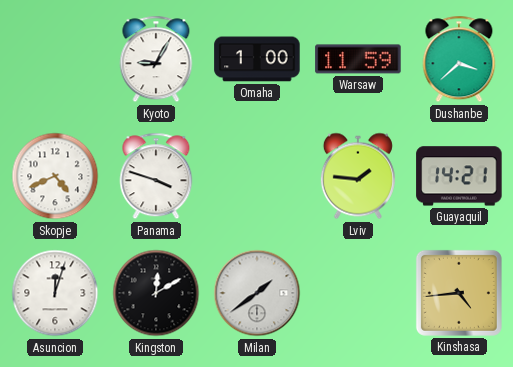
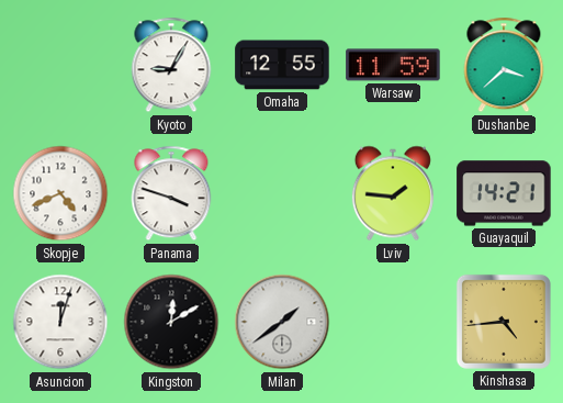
Omaha: 1:00 -> 12:55
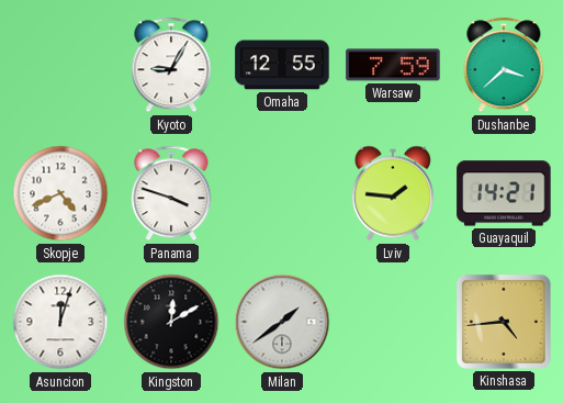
Warsaw: 11:59 -> 7:59
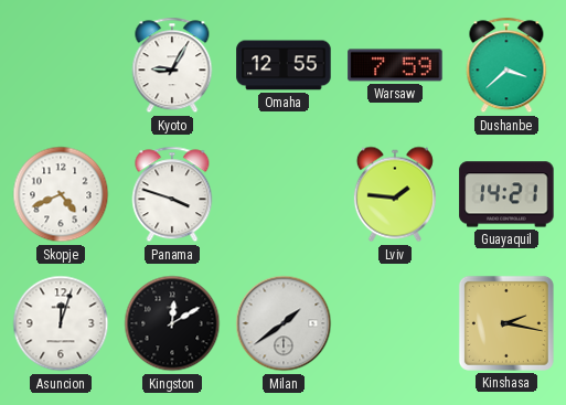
Kinshasa: 4:44 -> 2:17
